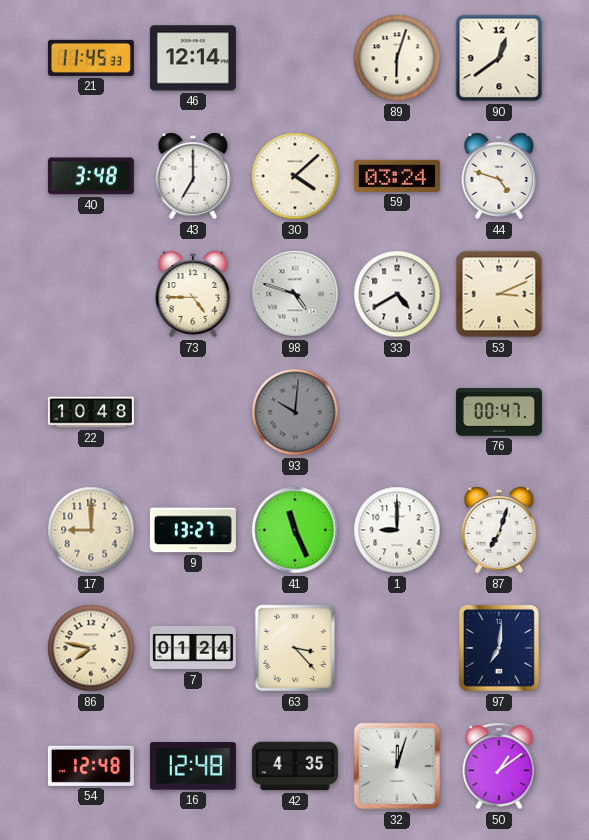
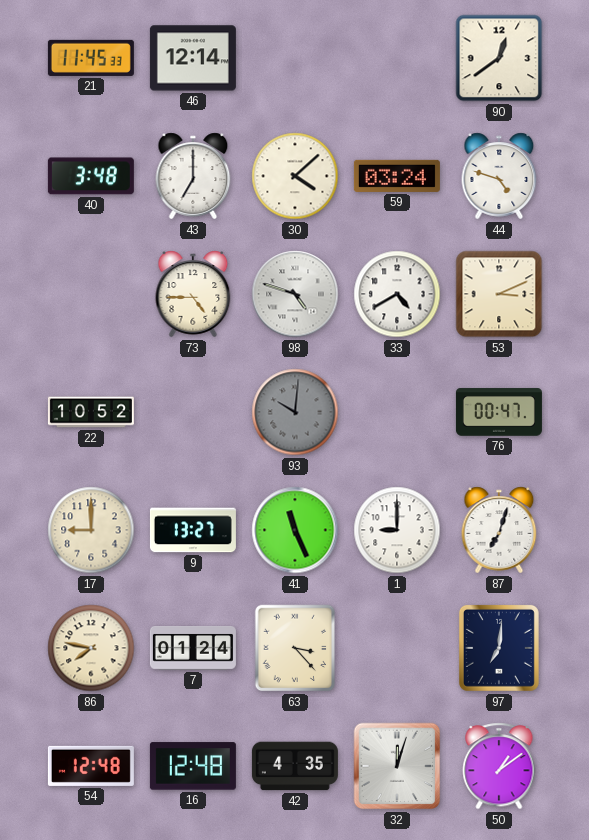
89: 6:03 -> none
22: 10:48 -> 10:52
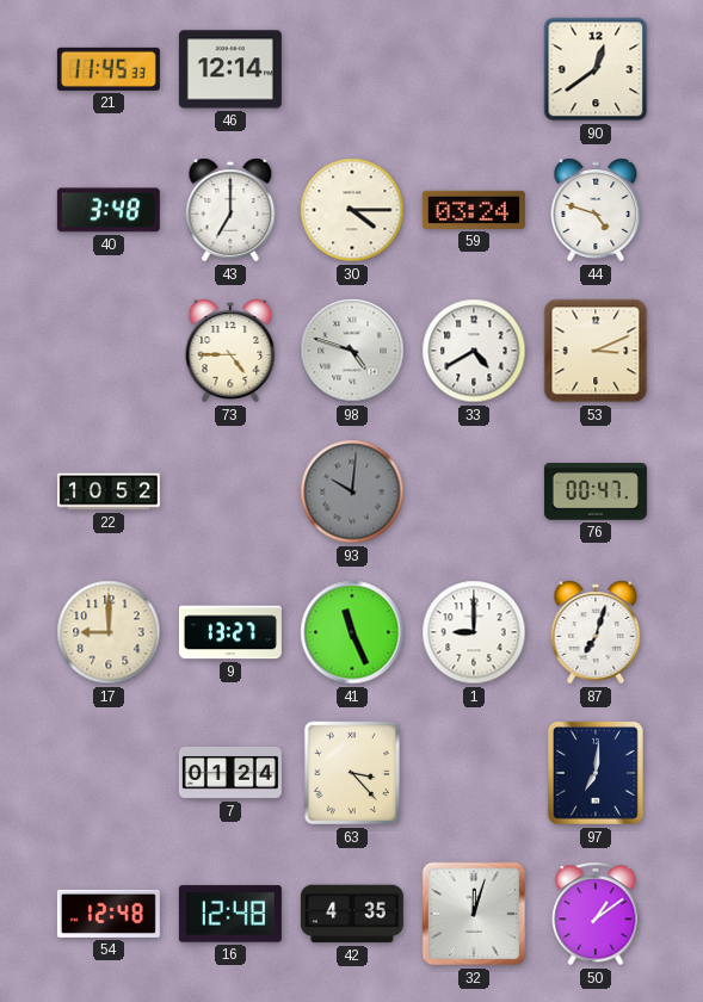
30: 4:08 -> 4:15
86: 7:47 -> none
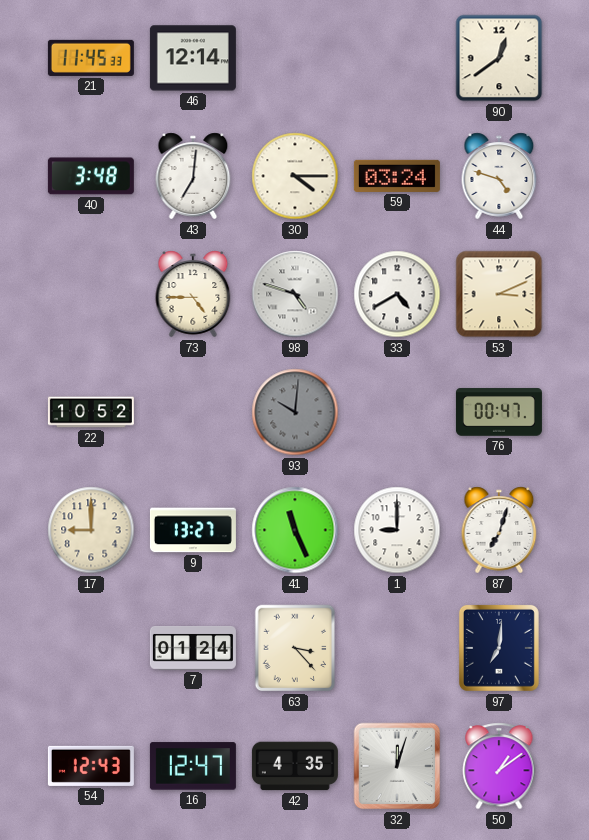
43: 7:00 -> 7:01
54: 12:48 -> 12:43
16: 12:48 -> 12:47
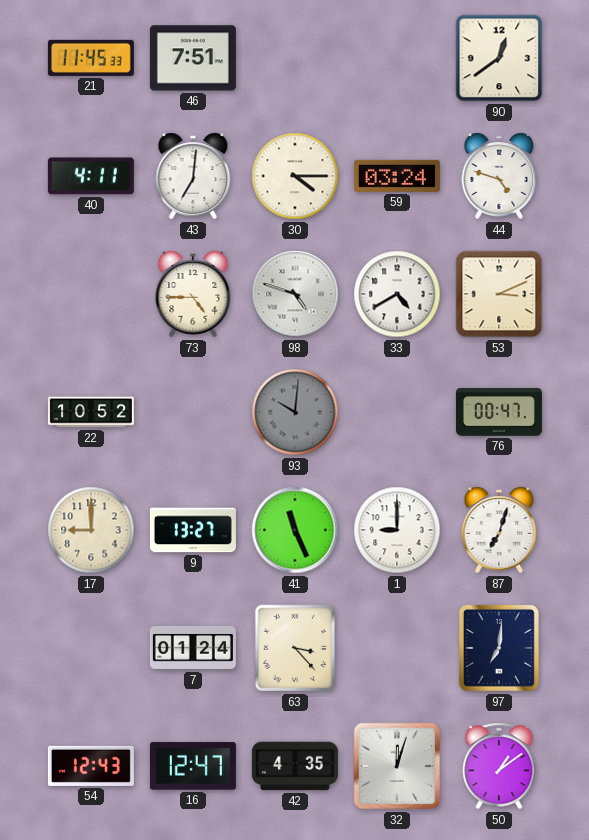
46: 12:14 -> 7:51
40: 3:48 -> 4:11
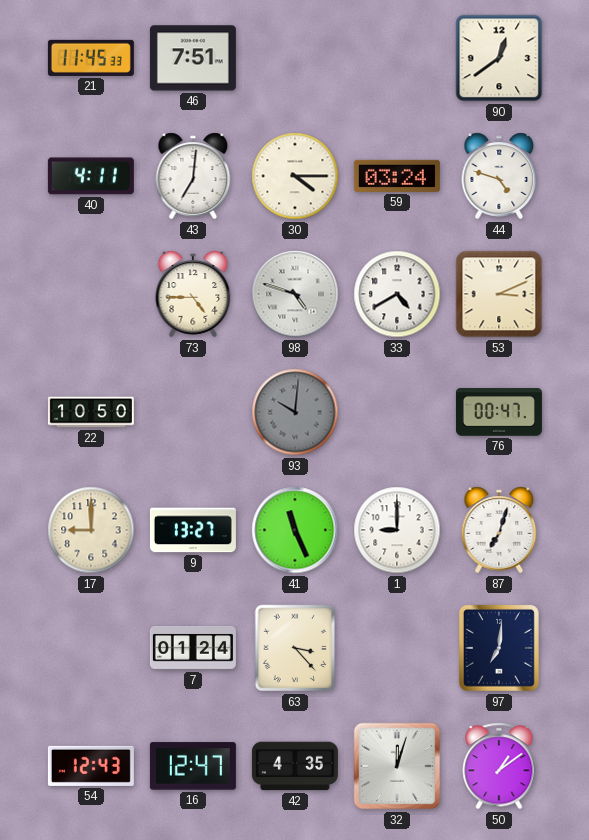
22: 10:52 -> 10:50
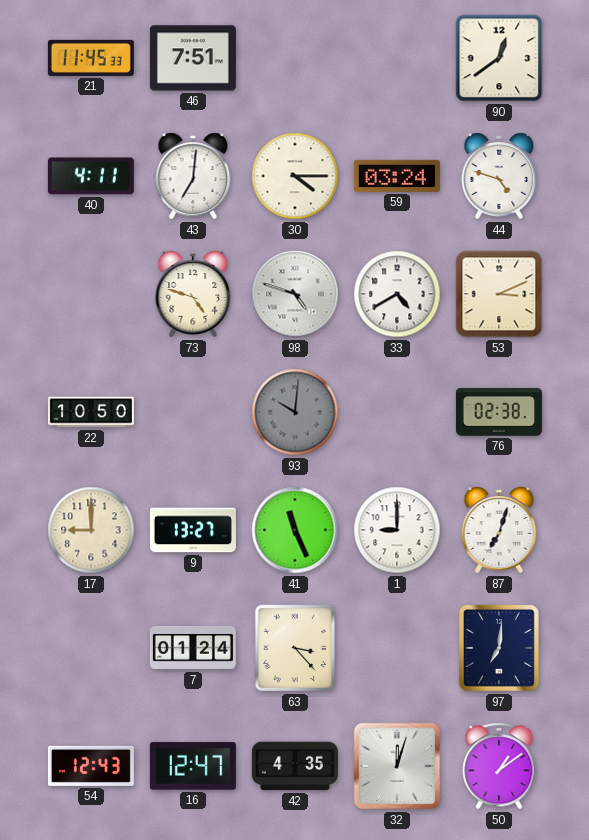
73: 4:45 -> 4:48
76: 00:47 -> 02:38
